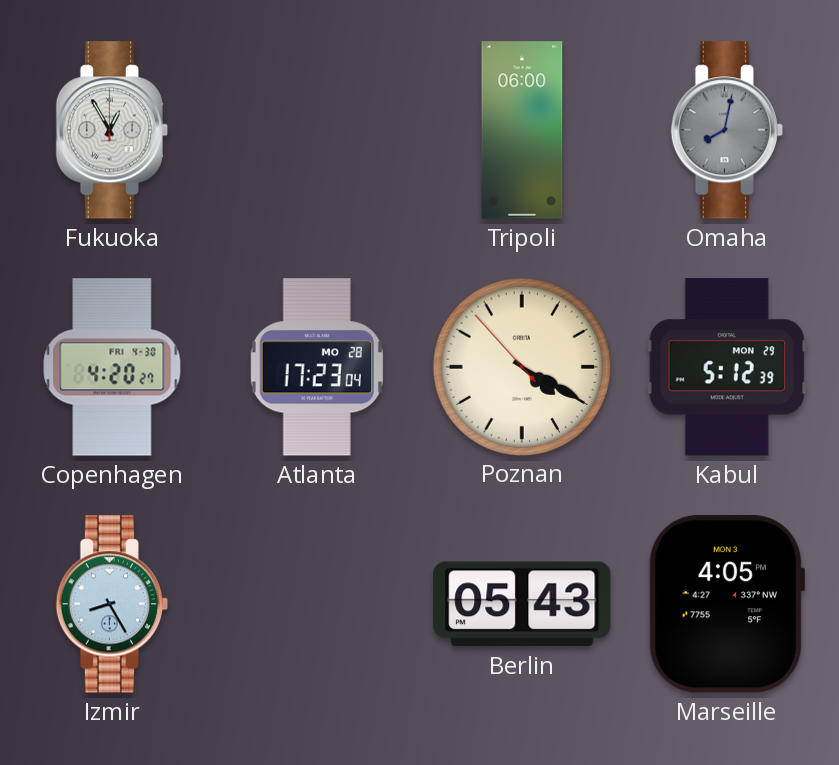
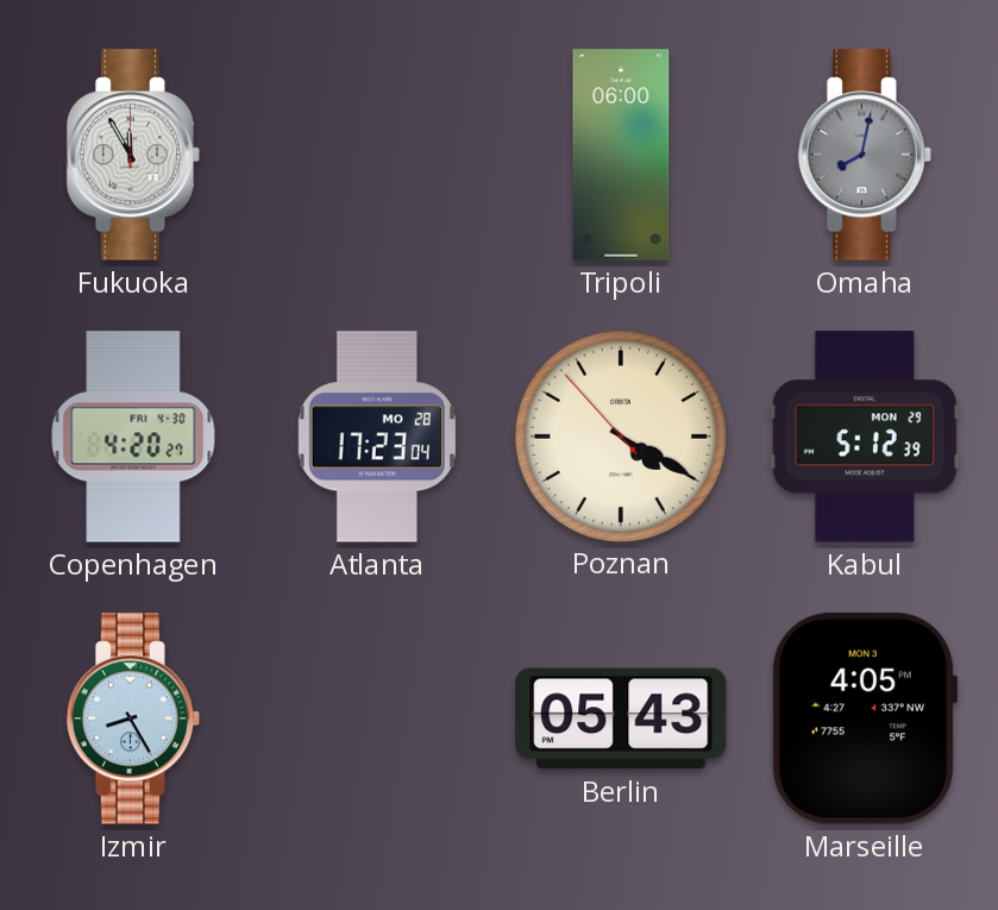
Fukuoka: 12:55 -> 11:55
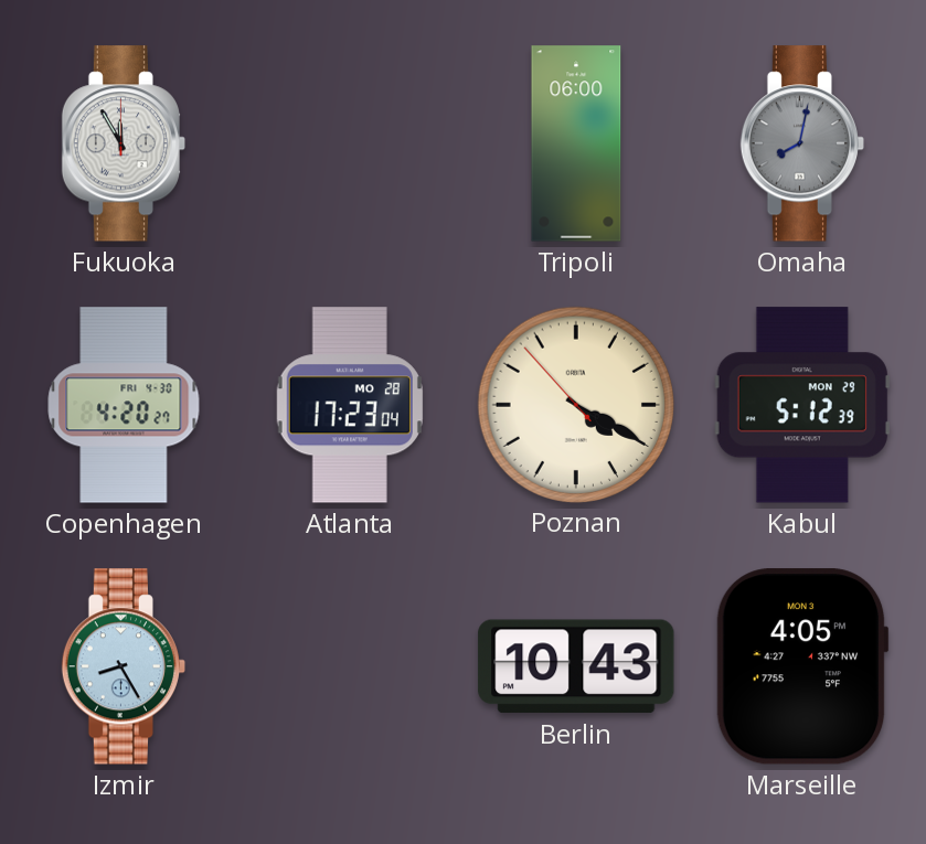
Berlin: 05:43 -> 10:43
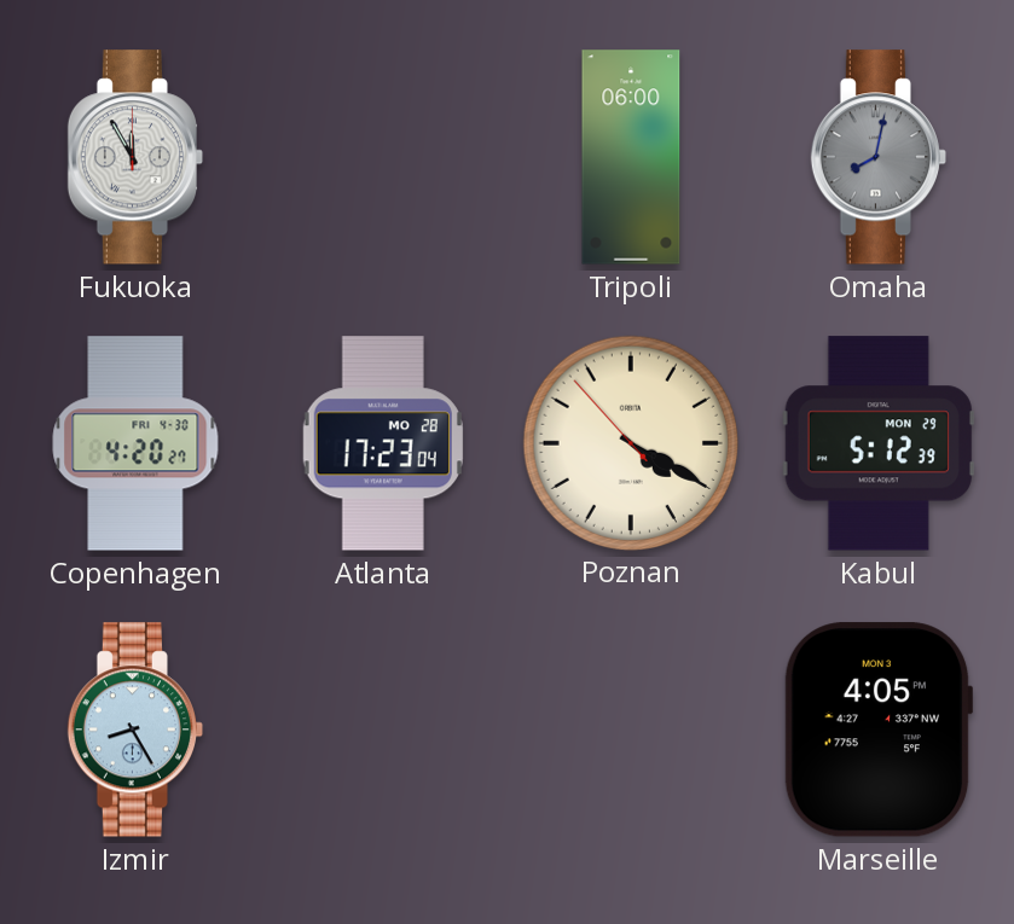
Berlin: 10:43 -> none
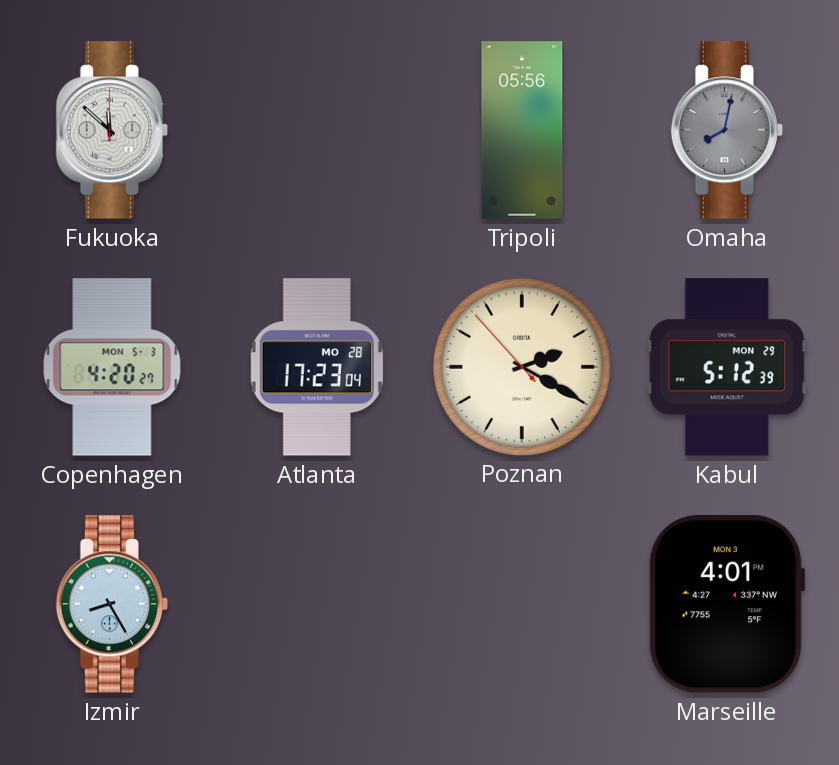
Fukuoka: 11:55 -> 11:52
Tripoli: 06:00 -> 05:56
Copenhagen date: FRI 4-30 -> MON 5-3
Poznan: 4:19 -> 2:19
Marseille: 4:05 -> 4:01
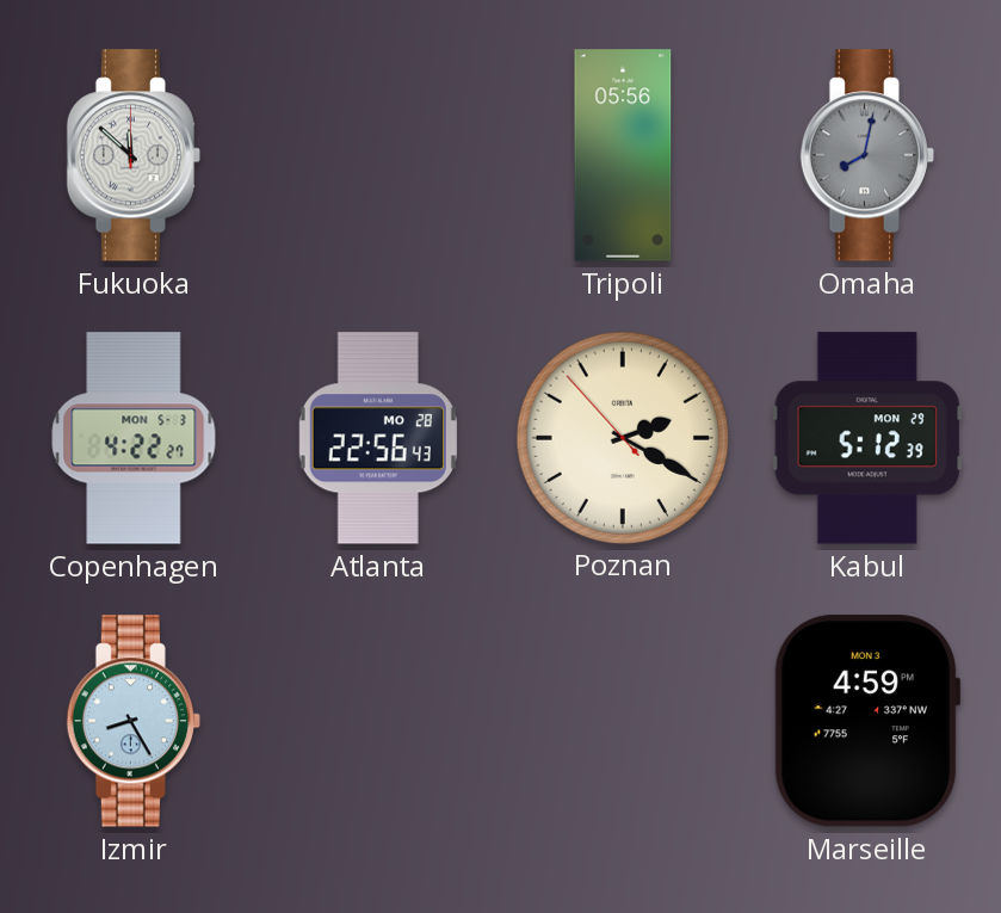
Copenhagen: 4:20 -> 4:22
Atlanta: 17:23 -> 22:56
Marseille: 4:01 -> 4:59
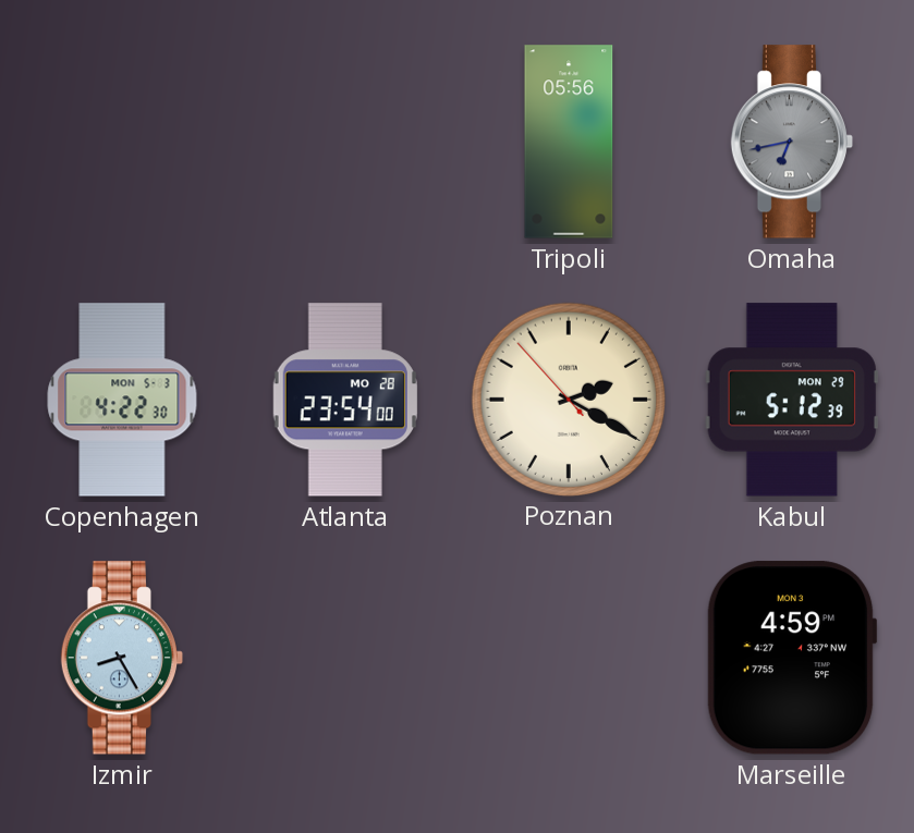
Fukuoka: 11:52 -> none
Omaha: 8:02 -> 6:43
Copenhagen: 4:22:27 -> 4:22:30
Atlanta: 22:56 -> 23:54
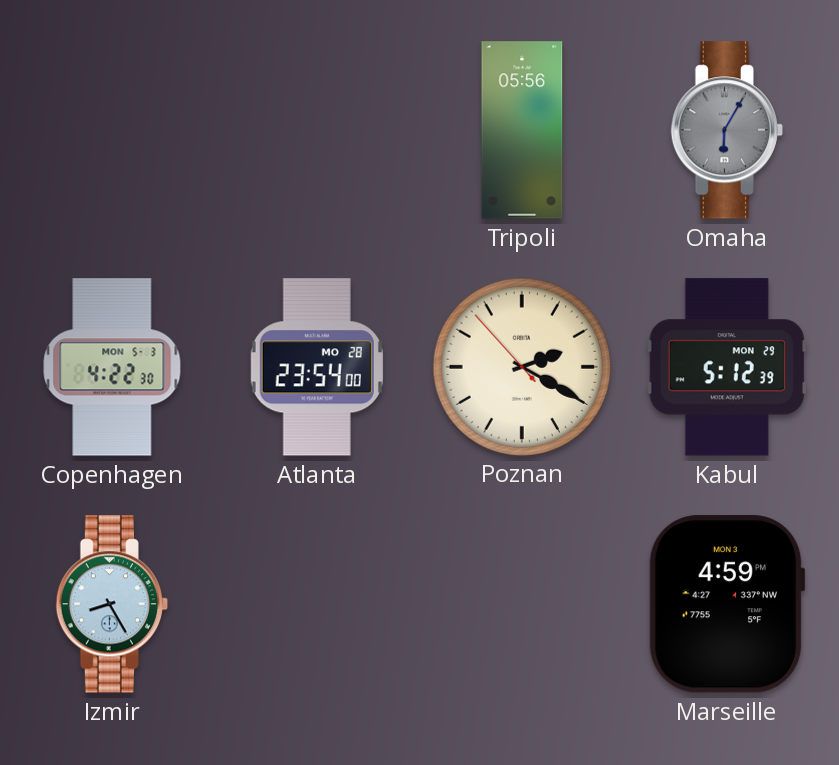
Omaha: 6:43 -> 6:05
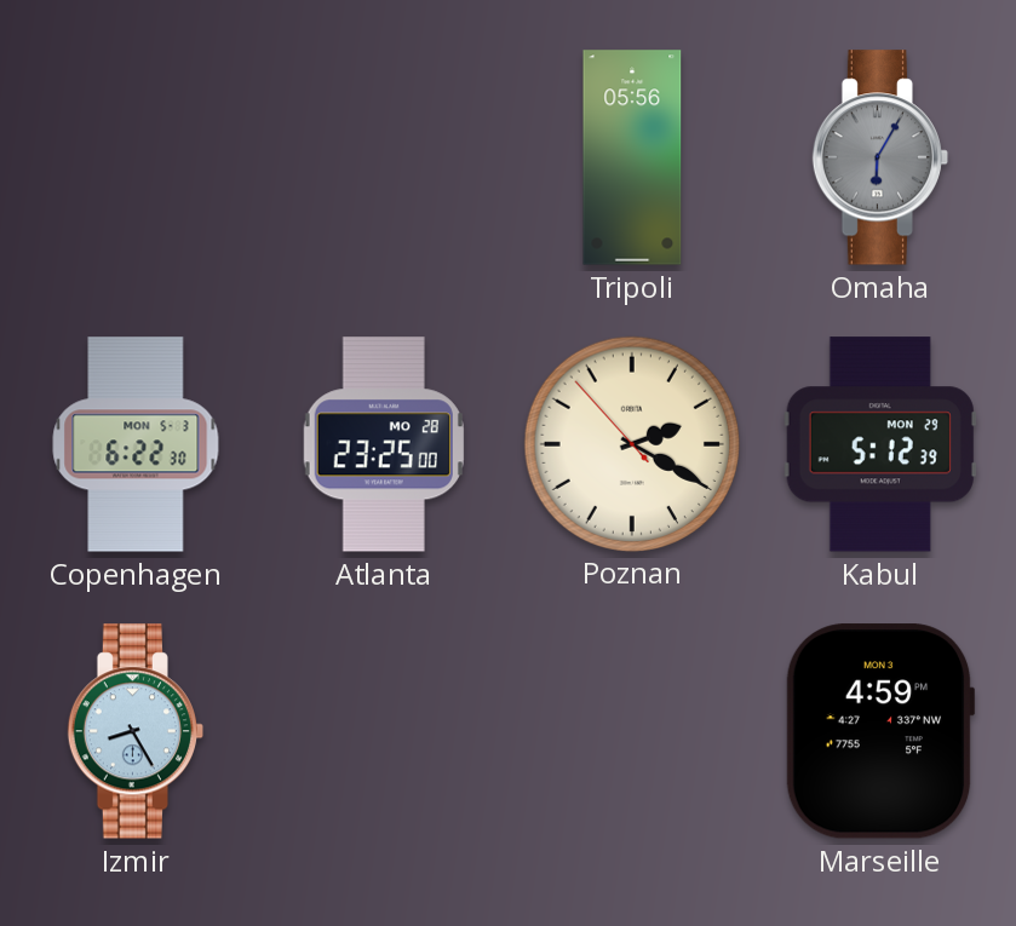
Copenhagen: 4:22 -> 6:22
Atlanta: 23:54 -> 23:25
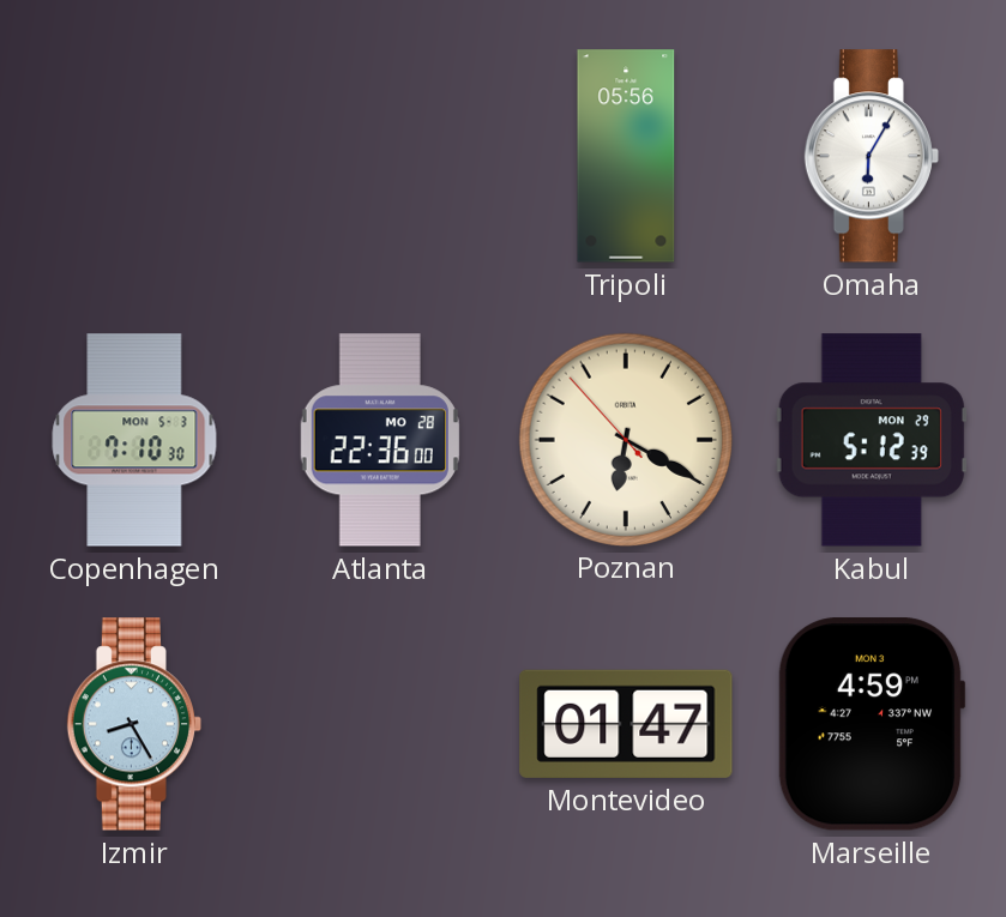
Omaha dial: grey -> white
Copenhagen: 6:22 -> 7:10
Atlanta: 23:25 -> 22:36
Poznan: 2:19 -> 6:19
Montevideo: none -> 01:47
